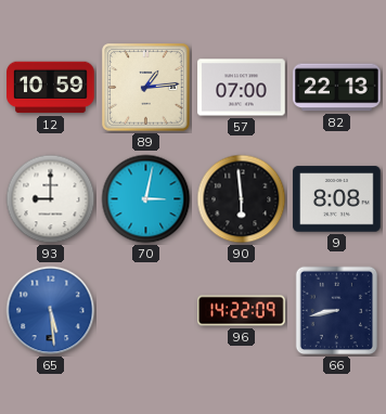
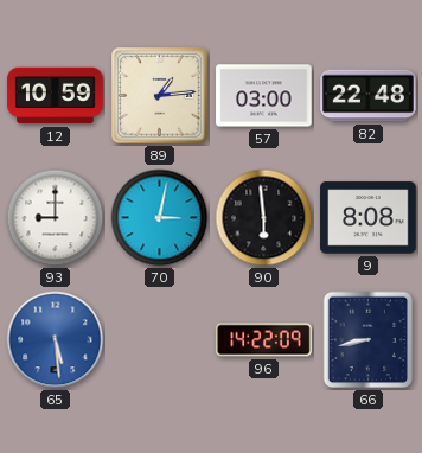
57: 07:00 -> 03:00
82: 22:13 -> 22:48
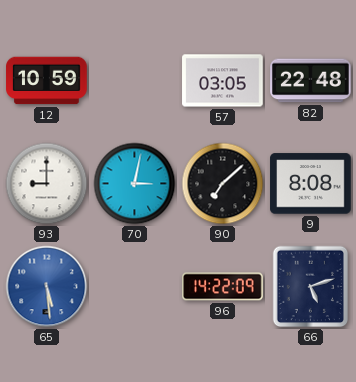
89: 1:14 -> none
57: 03:00 -> 03:05
90: 5:59 -> 7:08
66: 8:43 -> 5:12
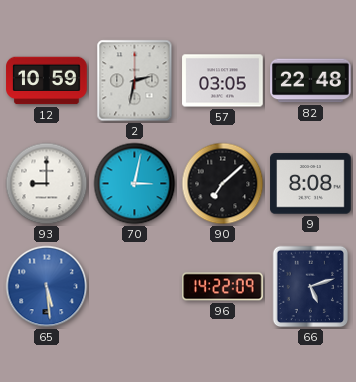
2: none -> 2:32
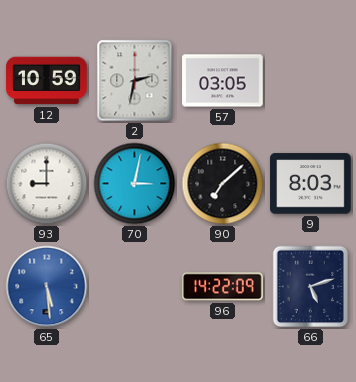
82: 22:48 -> none
9: 8:08 -> 8:03
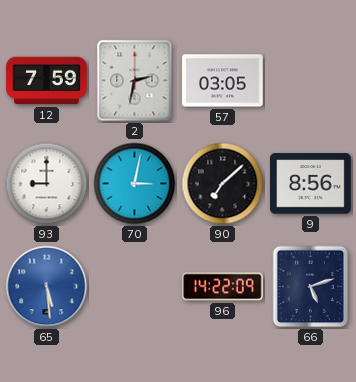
12: 10:59 -> 7:59
9: 8:03 -> 8:56
